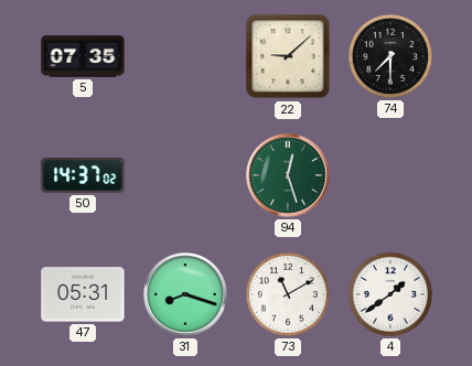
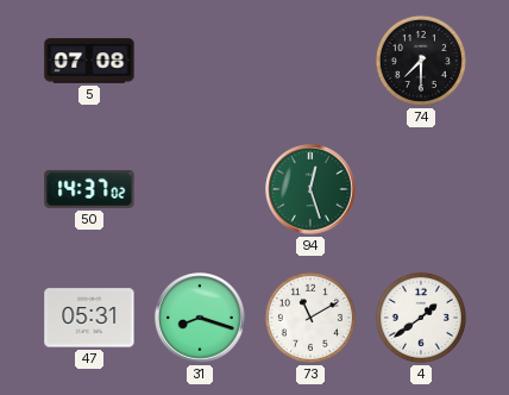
5: 07:35 -> 07:08
22: 9:08 -> none
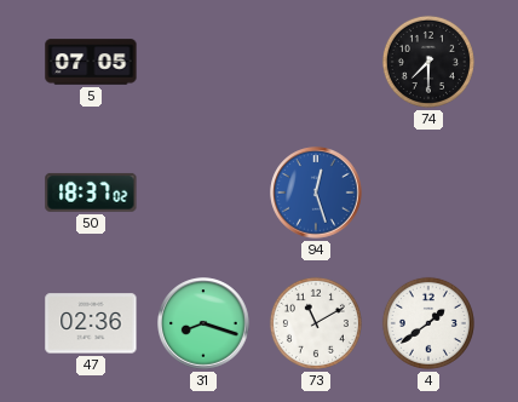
5: 07:08 -> 07:05
50: 14:37 -> 18:37
94 dial: green -> blue
47: 05:31 -> 02:36
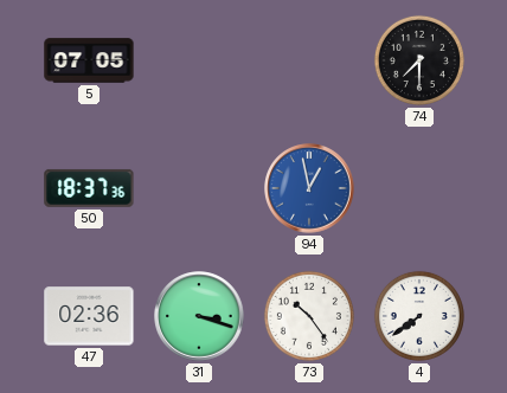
50: 18:37:02 -> 18:37:36
94: 12:27 -> 12:58
31: 8:18 -> 3:18
73: 11:10 -> 10:24
4: 1:39 -> 7:39
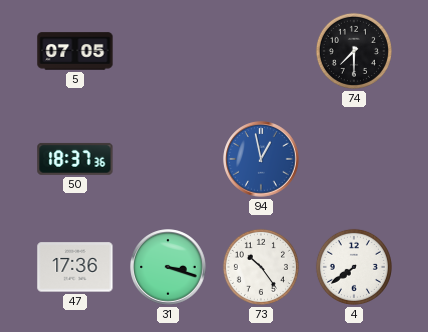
47: 02:36 -> 17:36
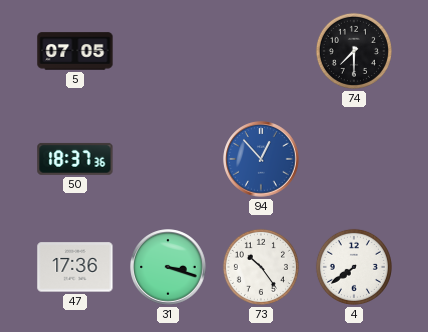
94: 12:58 -> 12:53
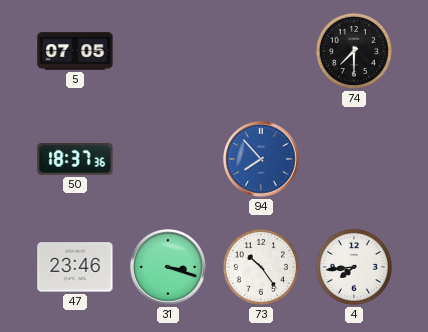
94: 12:53 -> 7:53
47: 17:36 -> 23:46
4: 7:39 -> 7:44
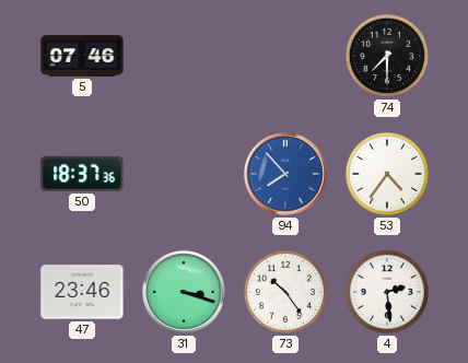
5: 07:05 -> 07:46
53: none -> 4:36
4: 7:44 -> 2:29
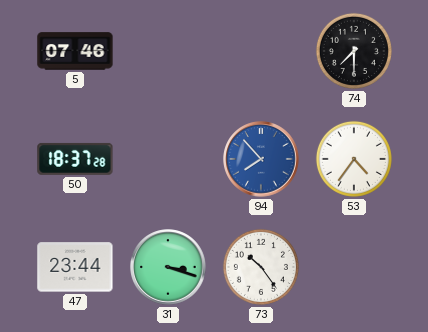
50: 18:37:36 -> 18:37:28
47: 23:46 -> 23:44
4: 2:29 -> none
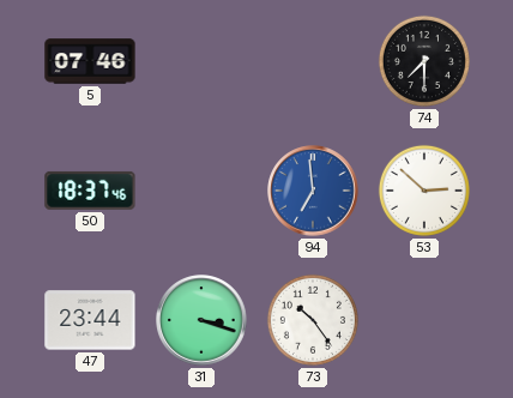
50: 18:37:28 -> 18:37:46
94: 7:53 -> 6:59
53: 4:36 -> 2:52
